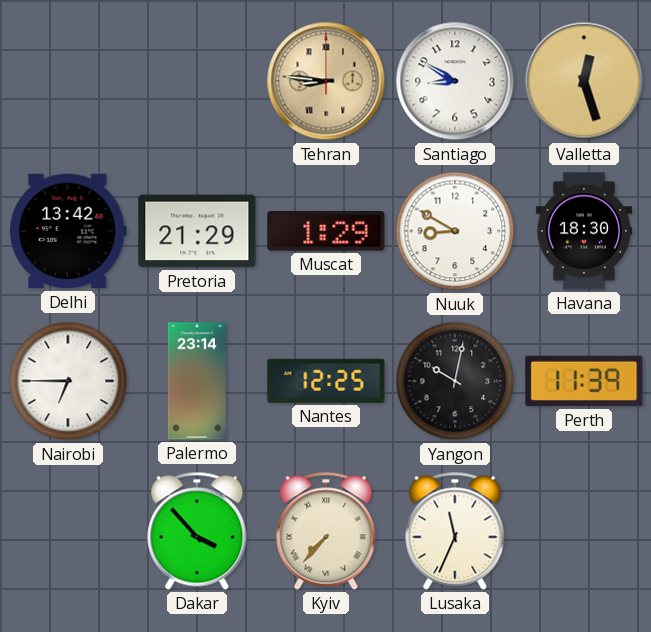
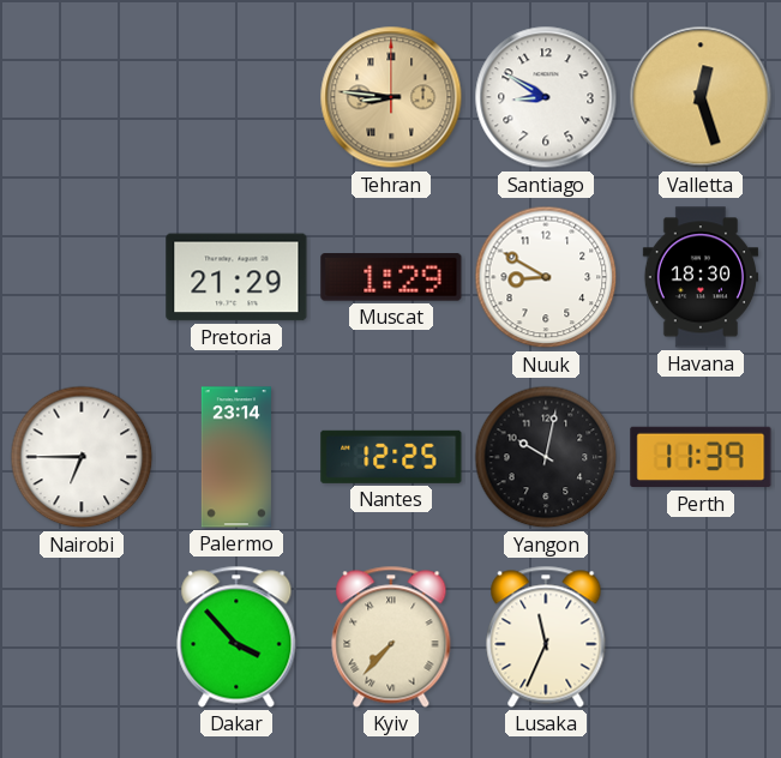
Delhi: 13:42 -> none
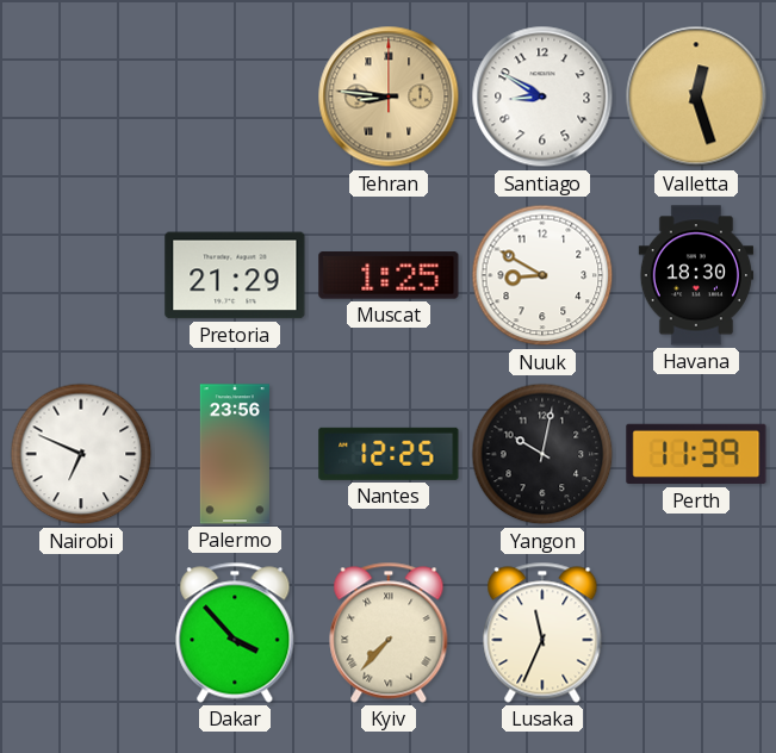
Muscat: 1:29 -> 1:25
Nairobi: 6:45 -> 6:49
Palermo: 23:14 -> 23:56
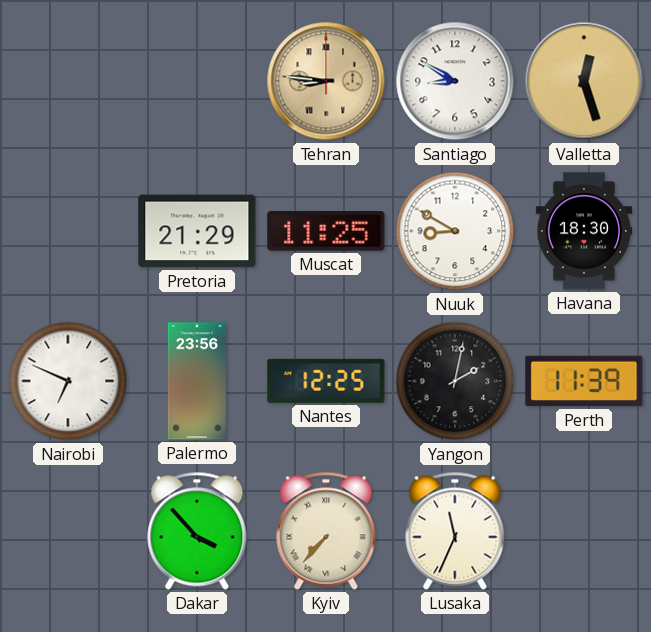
Muscat: 1:25 -> 11:25
Yangon: 10:02 -> 2:02
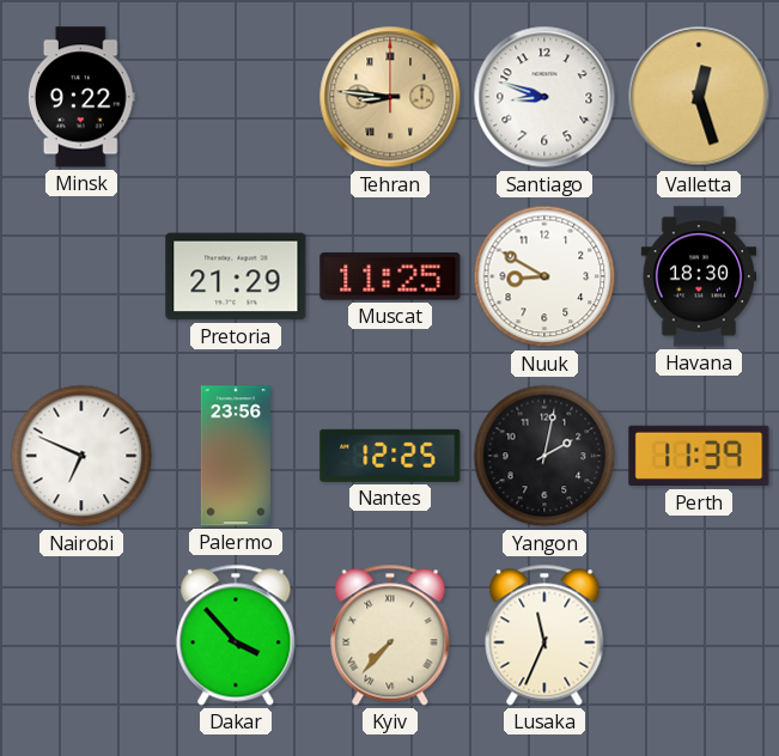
Minsk: none -> 9:22
Santiago: 8:50 -> 8:48
